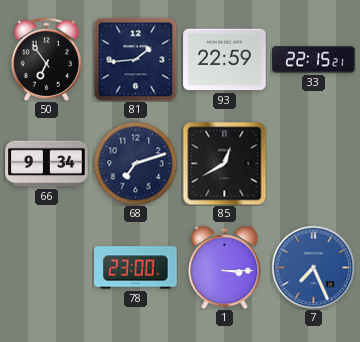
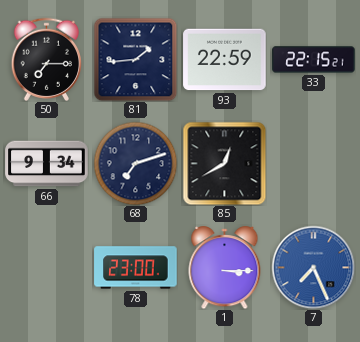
50: 6:54 -> 7:15
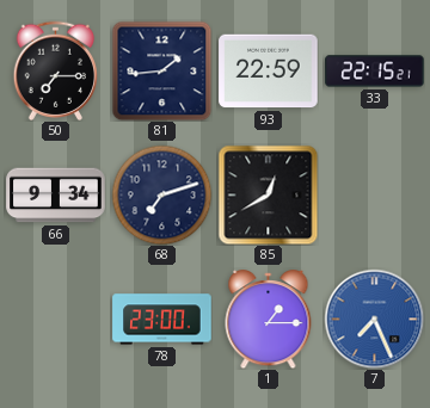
1: 3:15 -> 1:15
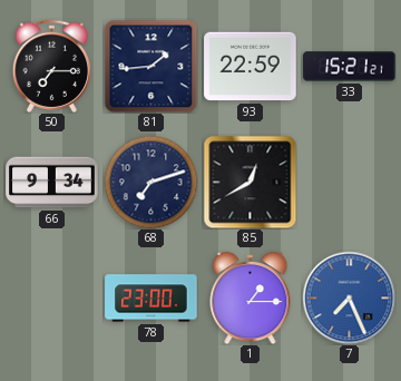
33: 22:15 -> 15:21
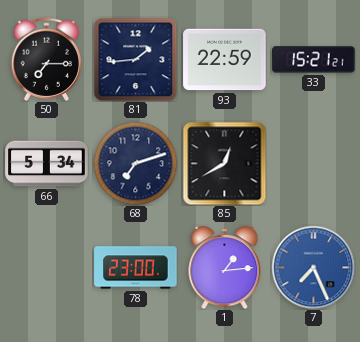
66: 9:34 -> 5:34
1: 1:15 -> 1:14
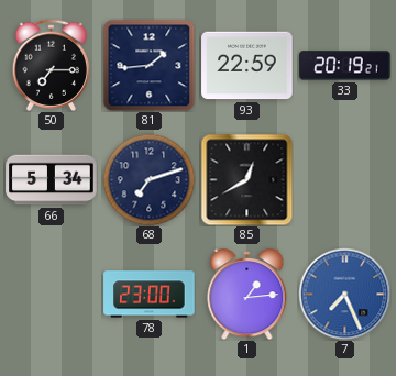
33: 15:21 -> 20:19
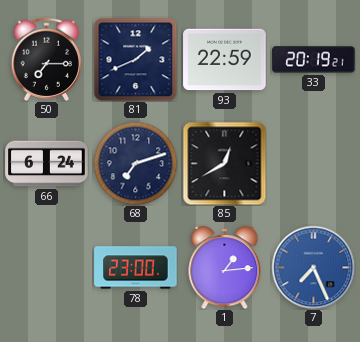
81: 1:44 -> 1:41
66: 5:34 -> 6:24
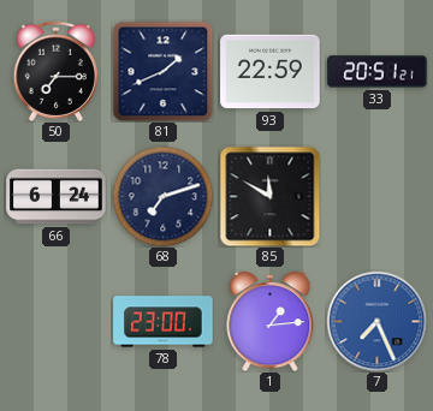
33: 20:19 -> 20:51
85: 12:40 -> 11:50
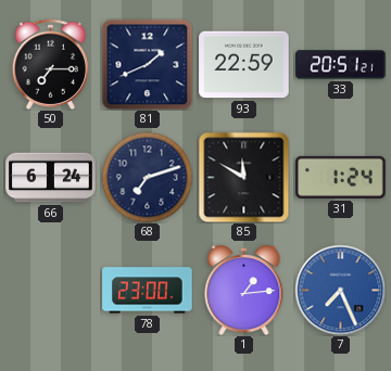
31: none -> 1:24
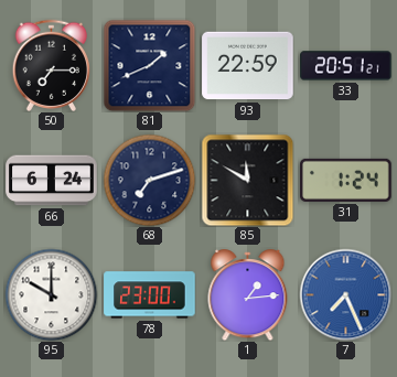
95: none -> 10:00
